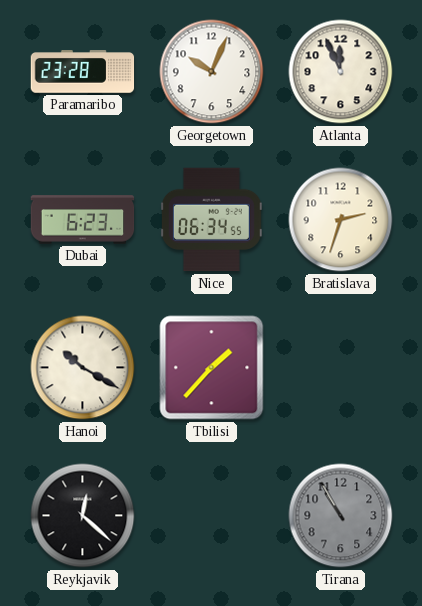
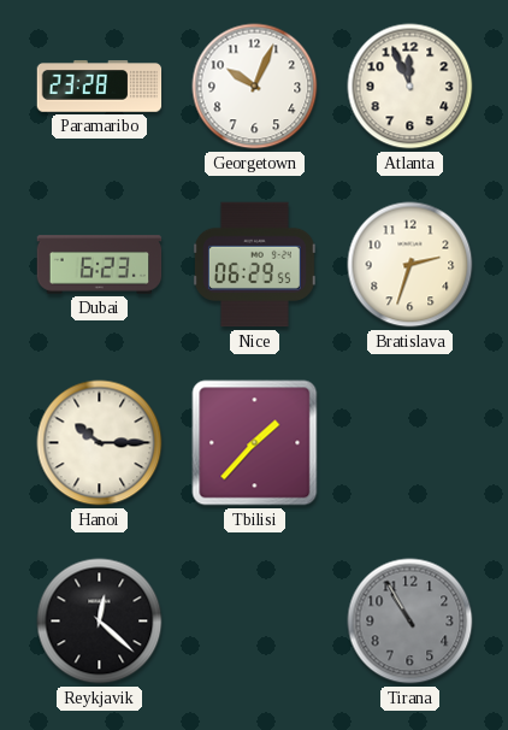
Nice: 06:34 -> 06:29
Hanoi: 10:20 -> 10:15
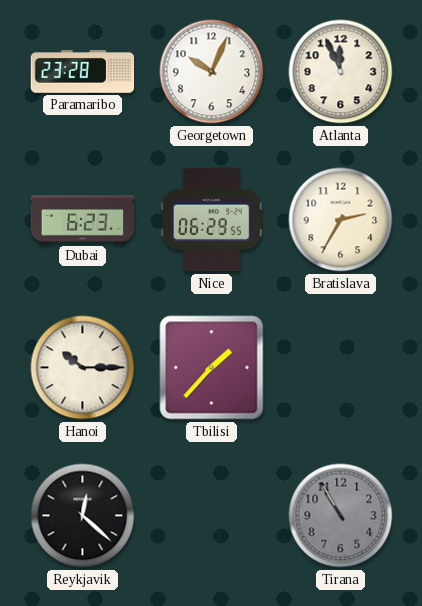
Bratislava: 2:33 -> 2:35
